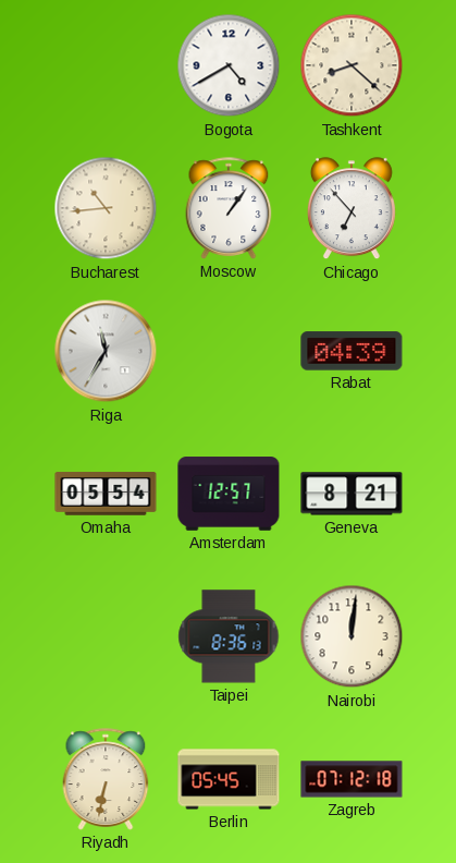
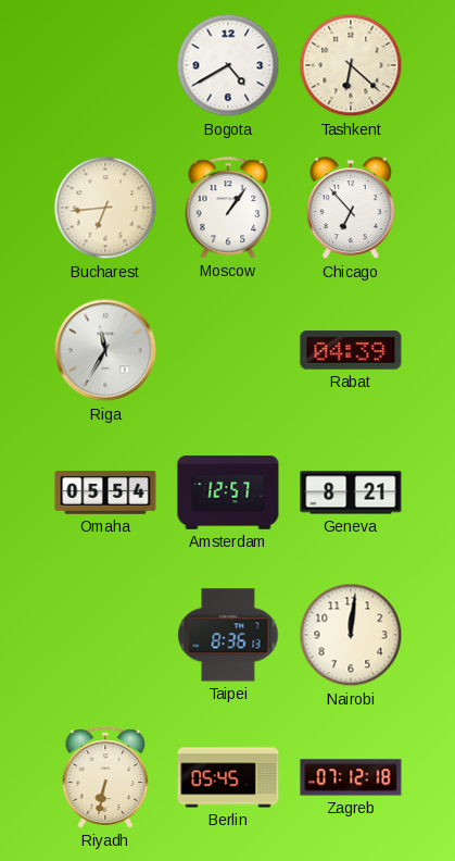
Tashkent: 8:22 -> 6:22
Bucharest: 10:44 -> 6:44
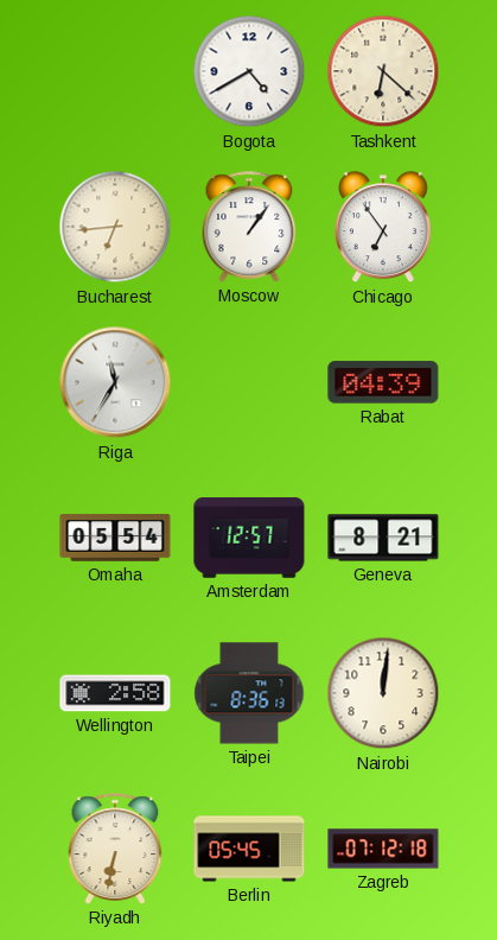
Chicago: 6:53 -> 6:54
Wellington: none -> 2:58
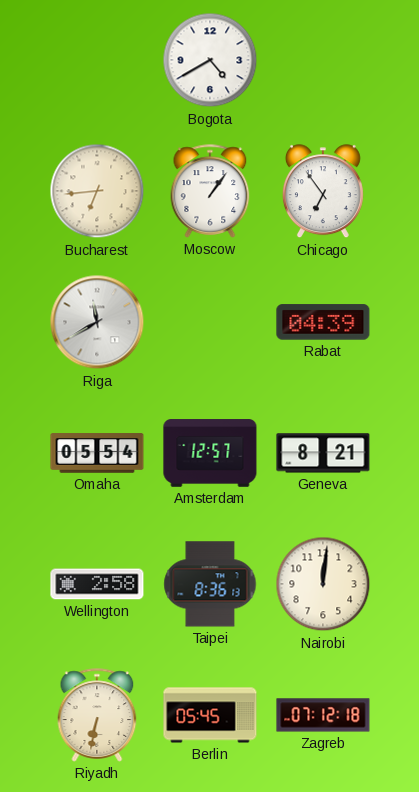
Tashkent: 6:22 -> none
Riga: 11:35 -> 11:40
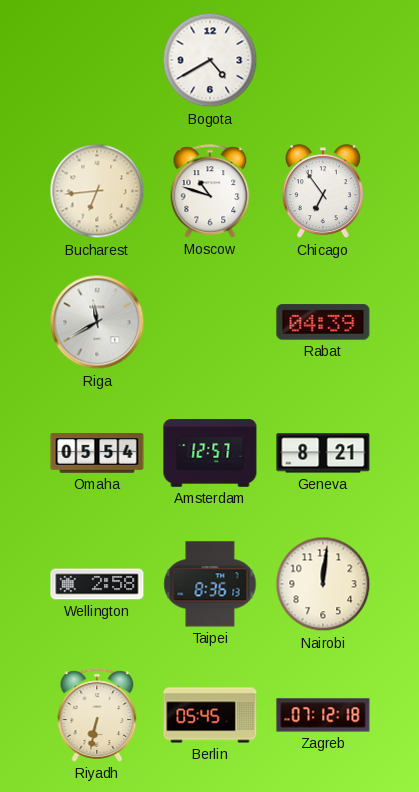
Moscow: 1:06 -> 10:48
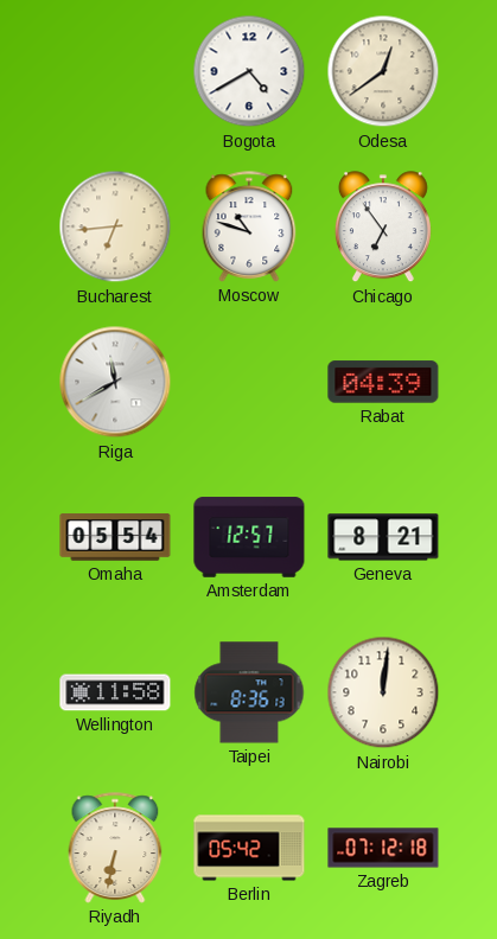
Odesa: none -> 12:39
Wellington: 2:58 -> 11:58
Berlin: 05:45 -> 05:42
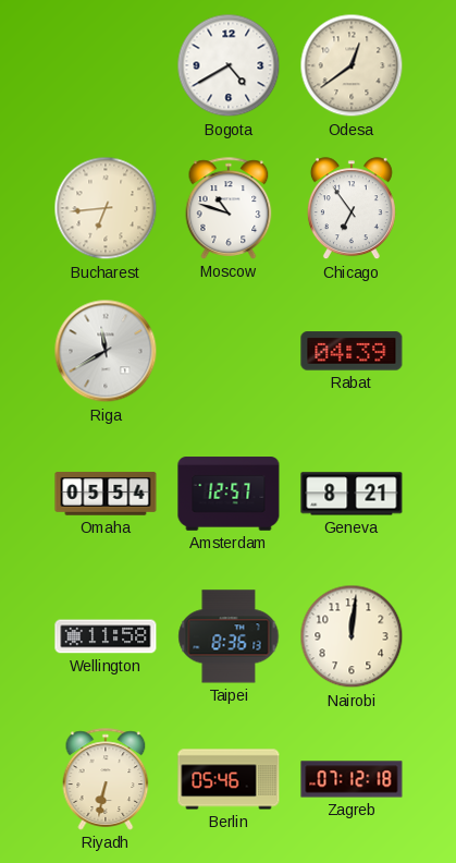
Berlin: 05:42 -> 05:46
